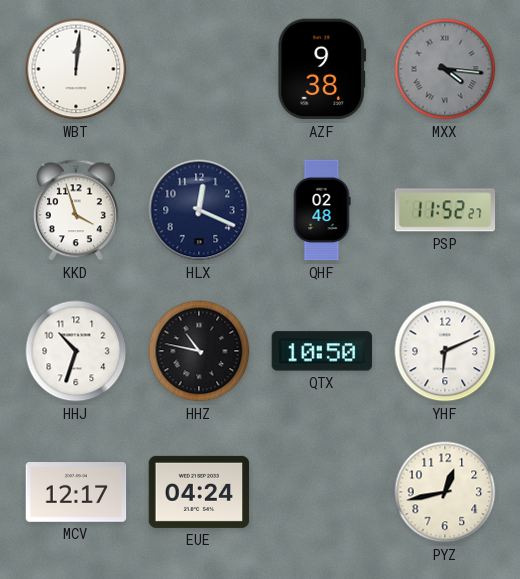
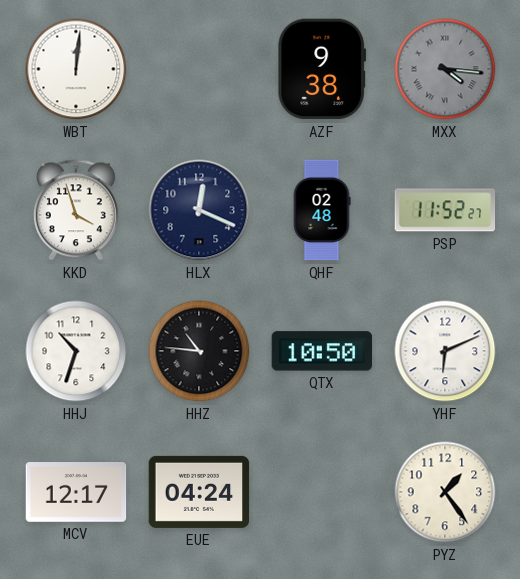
HHZ: 10:47 -> 10:46
PYZ: 12:43 -> 1:24
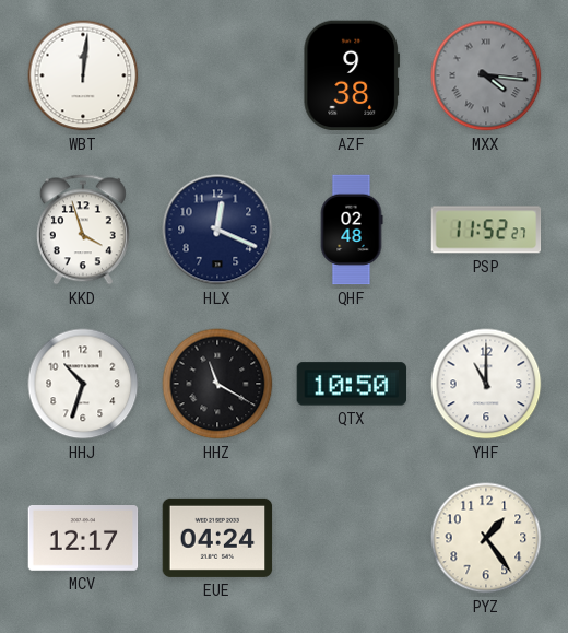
HHZ: 10:46 -> 11:20
YHF: 6:11 -> 11:00
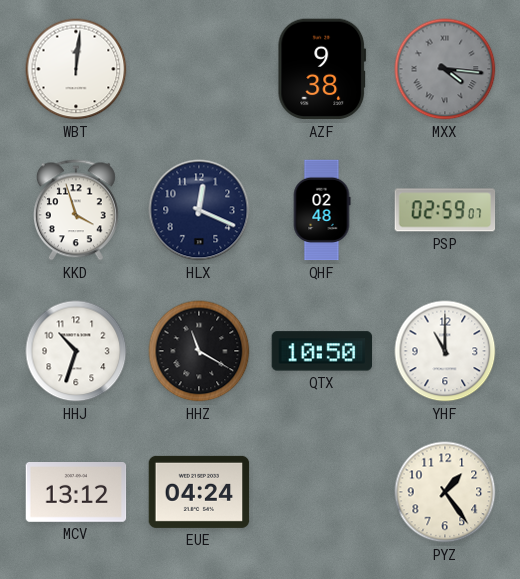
PSP: 11:52 -> 02:59
MCV: 12:17 -> 13:12
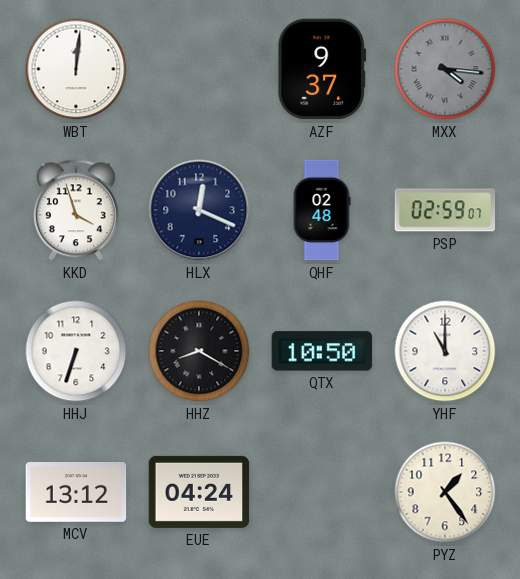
AZF: 9:38 -> 9:37
HHJ: 10:33 -> 6:33
HHZ: 11:20 -> 8:20
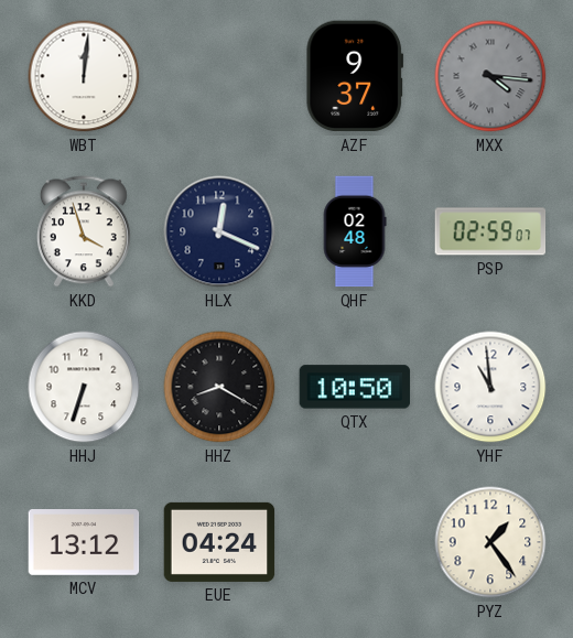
YHF: 11:00 -> 10:59
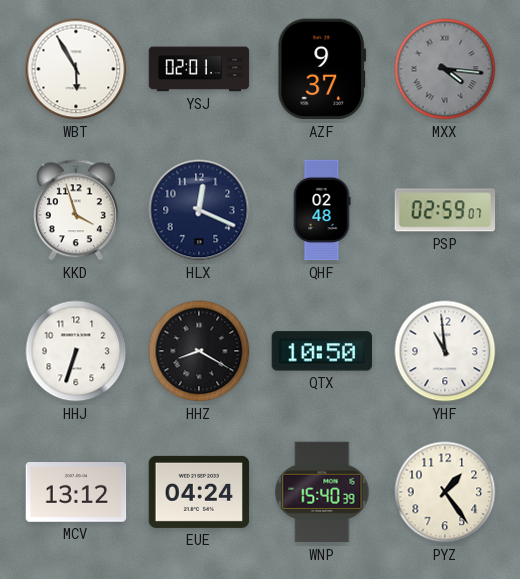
WBT: 12:01 -> 5:55
YSJ: none -> 02:01
WNP: none -> 15:40
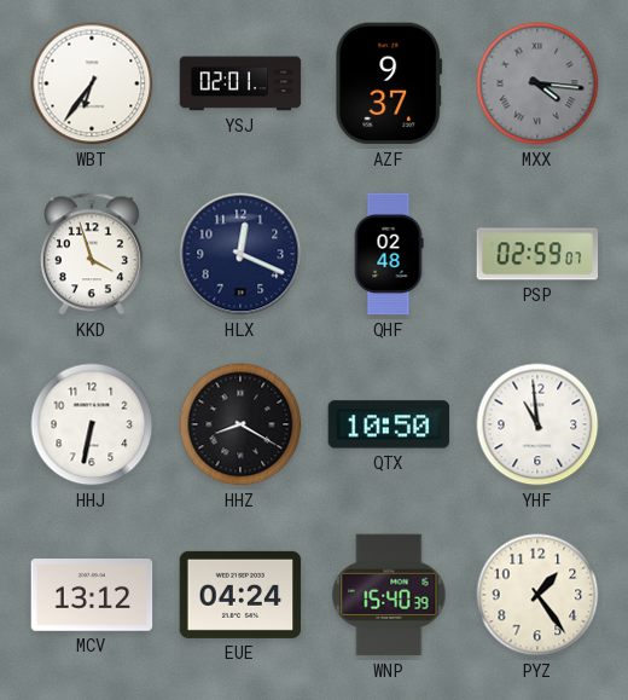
WBT: 5:55 -> 6:36
HHJ: 6:33 -> 6:32
